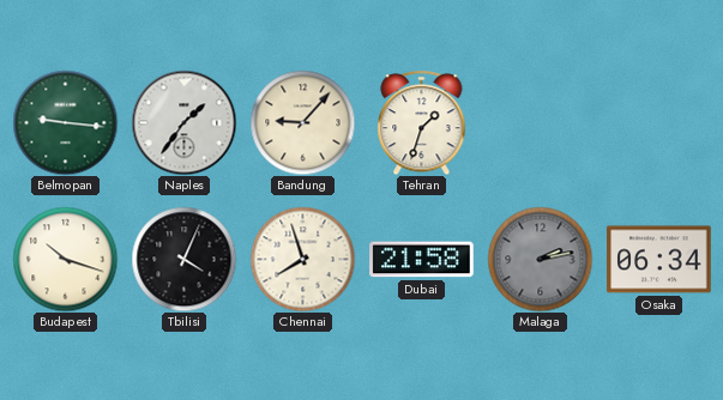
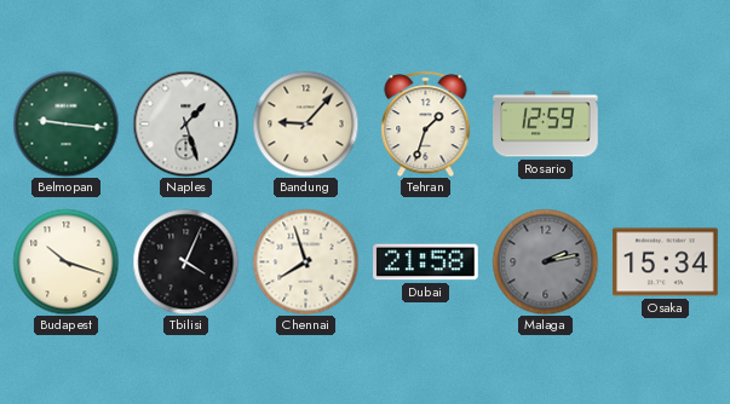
Naples: 1:36 -> 1:27
Rosario: none -> 12:59
Osaka: 06:34 -> 15:34
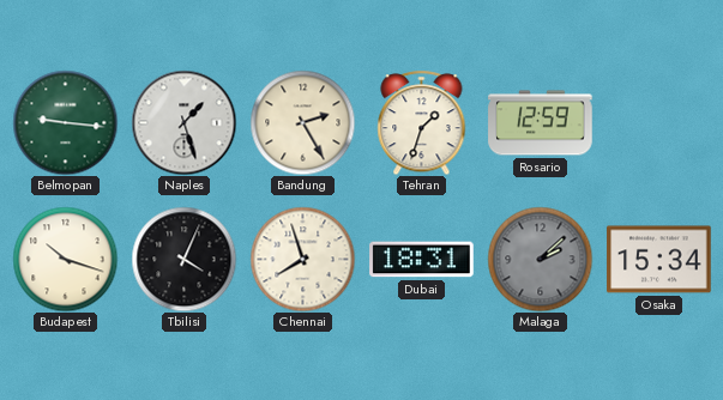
Bandung: 9:07 -> 2:25
Dubai: 21:58 -> 18:31
Malaga: 2:13 -> 2:08
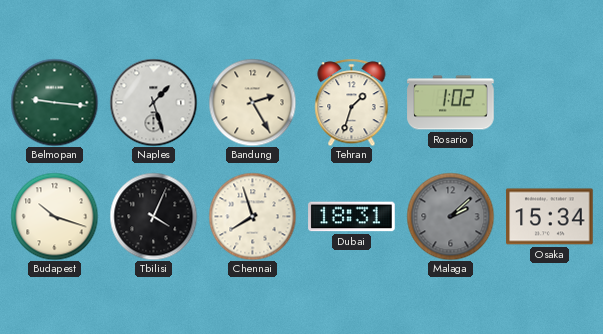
Rosario: 12:59 -> 1:02
